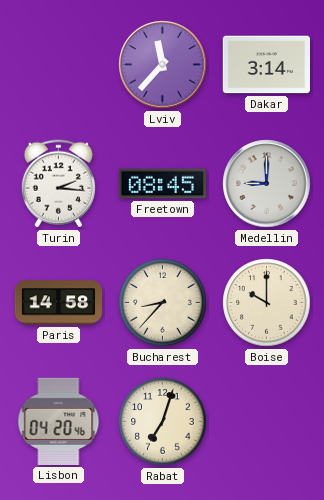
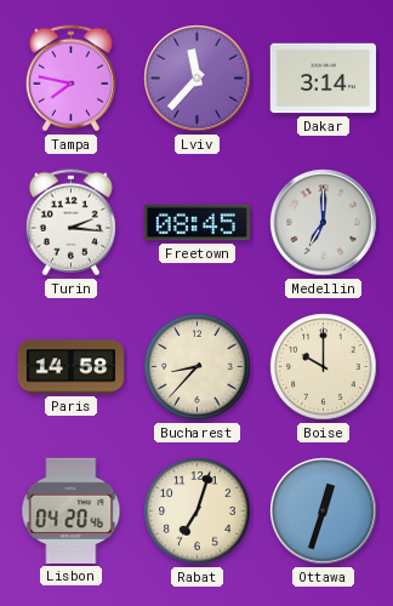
Tampa: none -> 7:47
Medellin: 9:00 -> 7:00
Ottawa: none -> 12:33
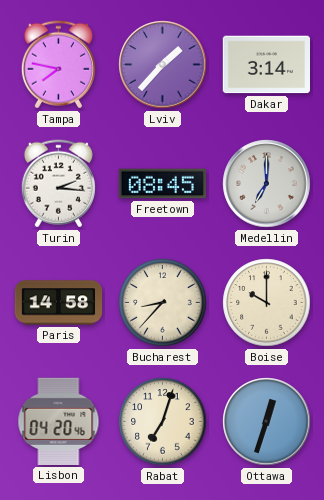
Lviv: 11:37 -> 1:37
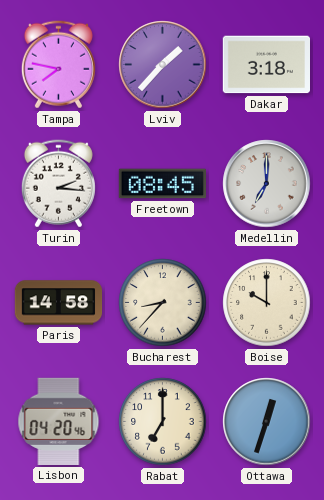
Dakar: 3:14 -> 3:18
Rabat: 7:03 -> 7:00
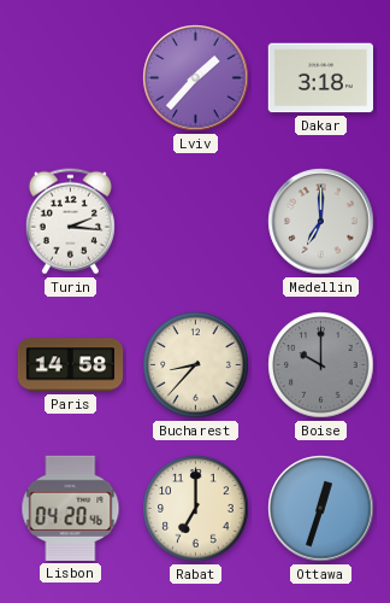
Tampa: 7:47 -> none
Freetown: 08:45 -> none
Boise dial: cream -> grey
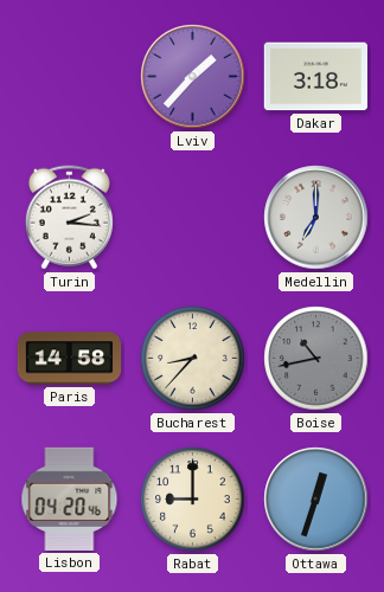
Boise: 10:00 -> 10:43
Rabat: 7:00 -> 9:00
